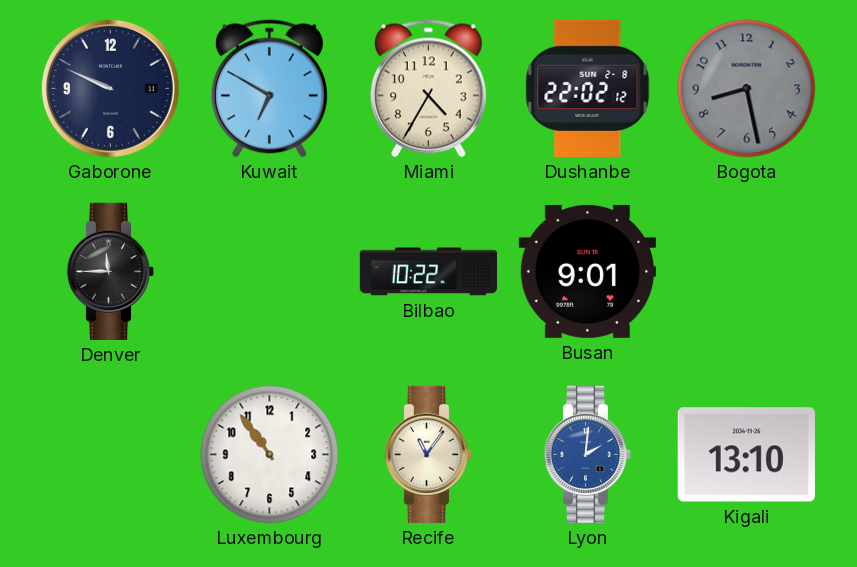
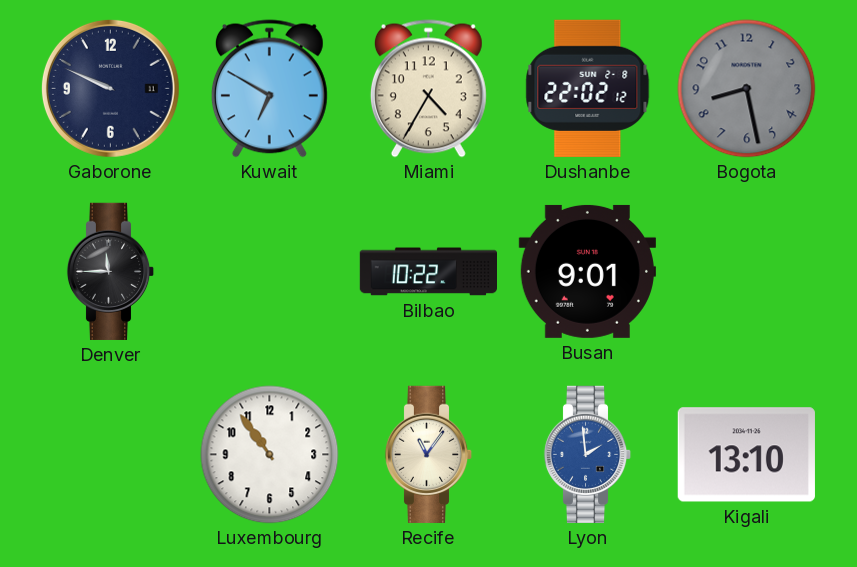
Lyon: 2:01 -> 1:59
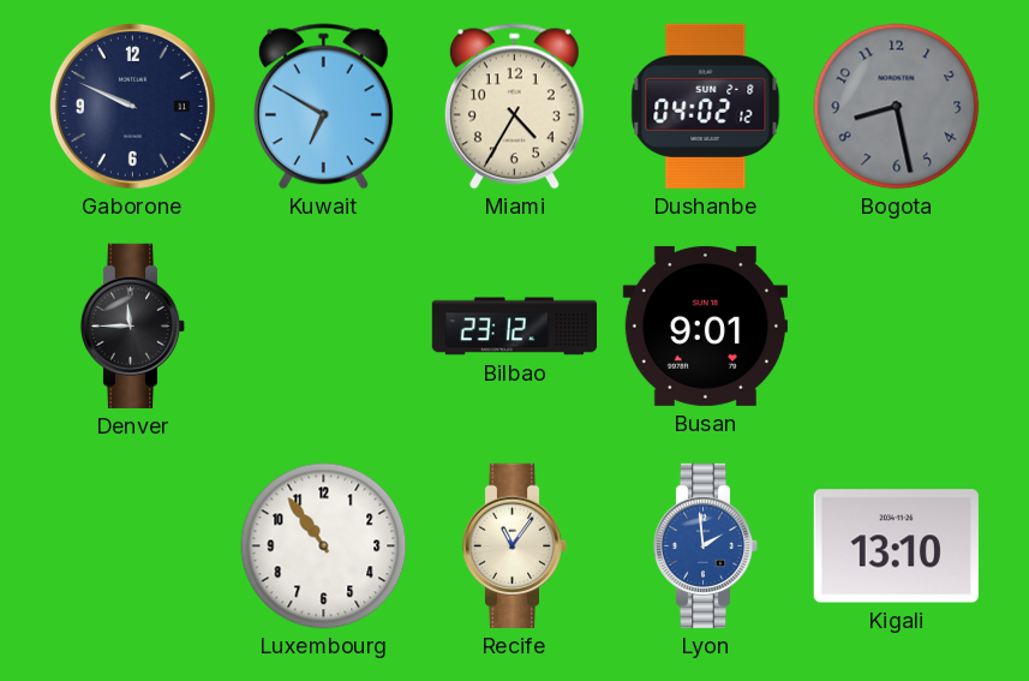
Dushanbe: 22:02 -> 04:02
Bilbao: 10:22 -> 23:12
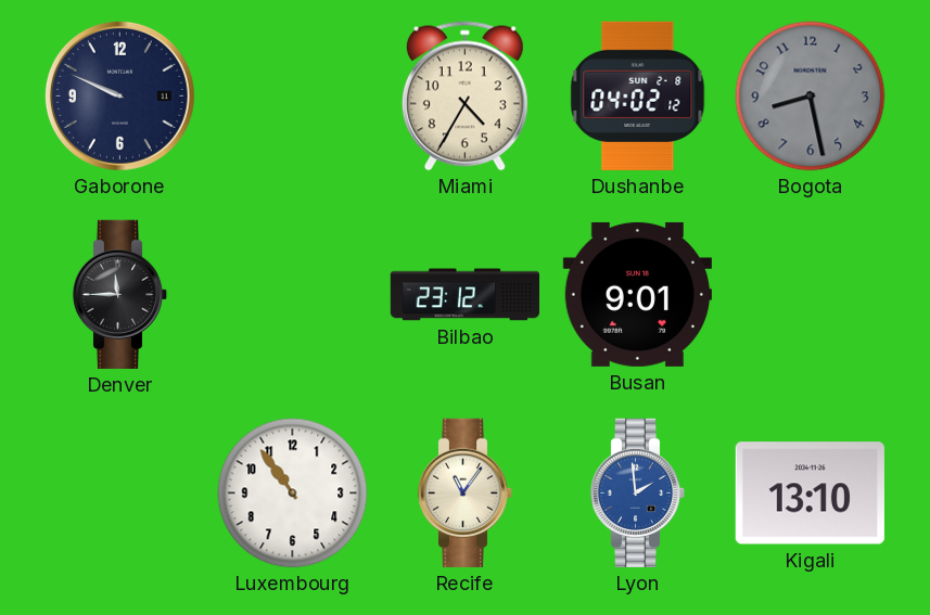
Kuwait: 6:50 -> none
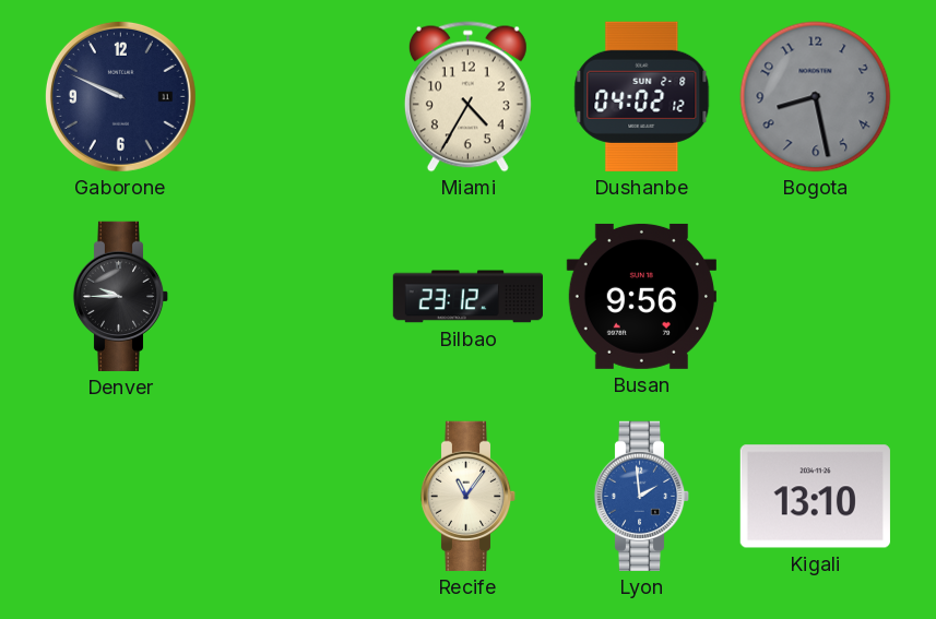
Denver: 11:45 -> 9:45
Busan: 9:01 -> 9:56
Luxembourg: 10:54 -> none
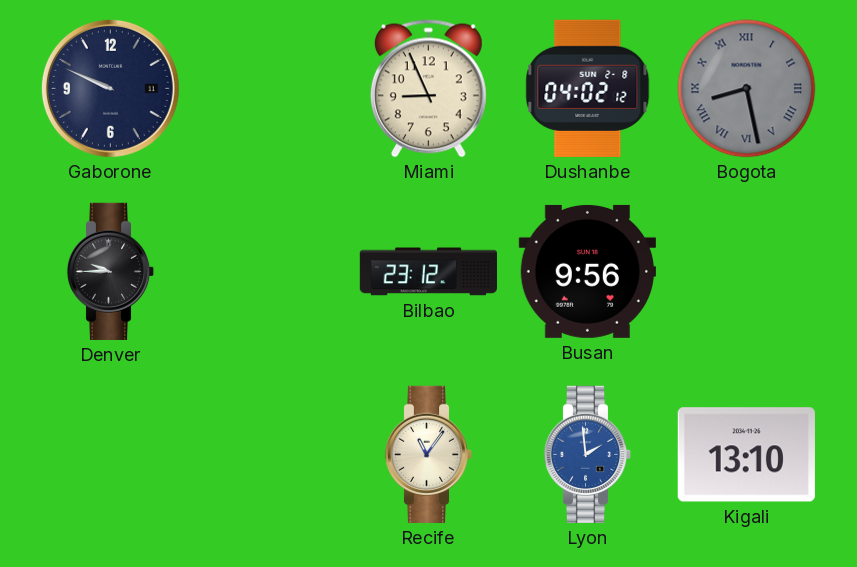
Miami: 4:35 -> 8:56
Bogota numerals: Arabic -> Roman
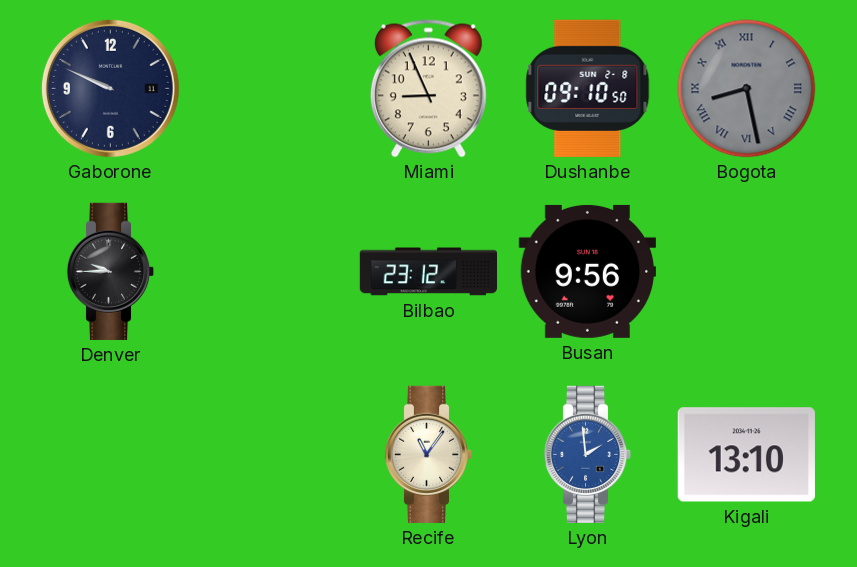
Dushanbe: 04:02 -> 09:10
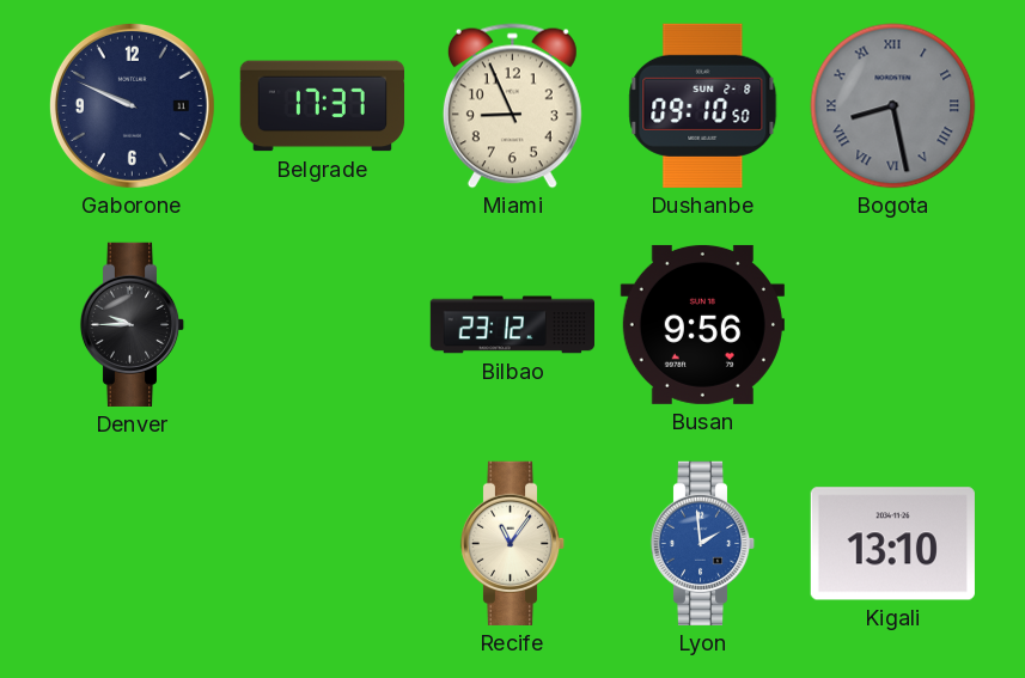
Belgrade: none -> 17:37
